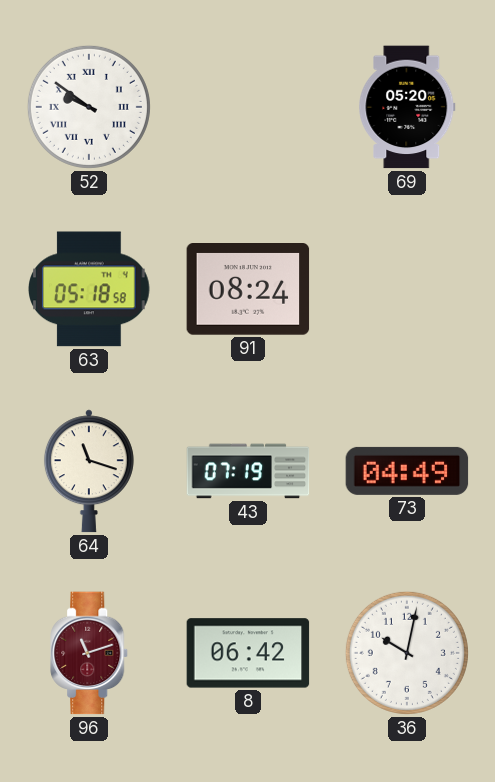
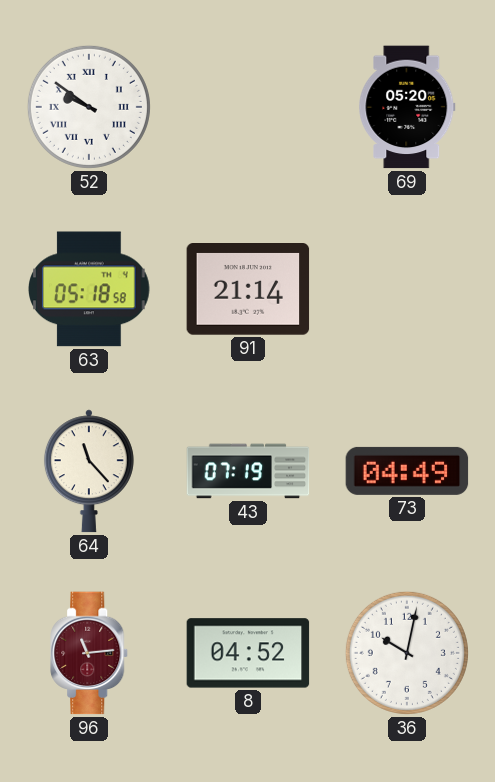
91: 08:24 -> 21:14
64: 11:18 -> 11:23
96: 11:12 -> 11:14
8: 06:42 -> 04:52
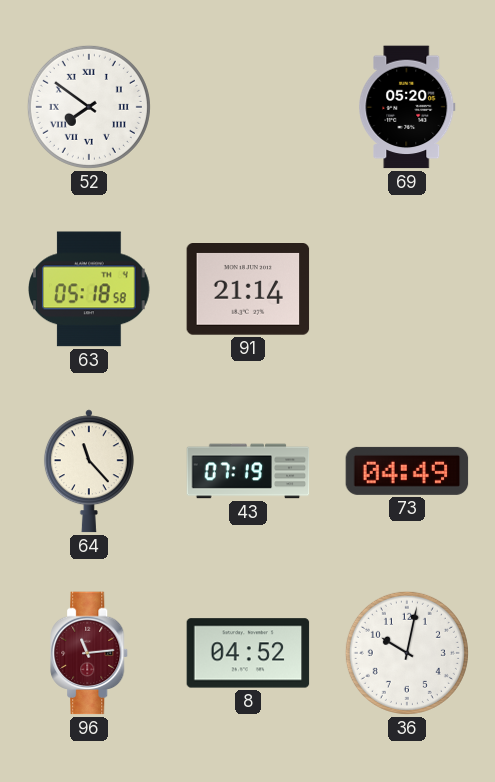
52: 9:51 -> 7:51
